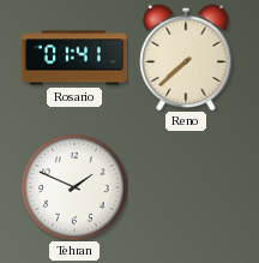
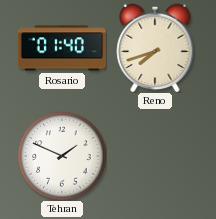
Rosario: 01:41 -> 01:40
Reno: 7:38 -> 7:42
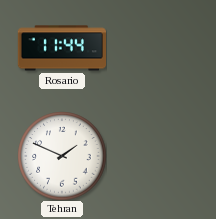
Rosario: 01:40 -> 11:44
Reno: 7:42 -> none
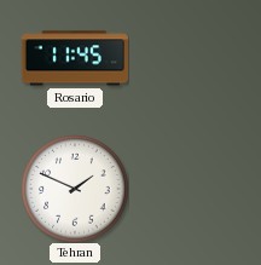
Rosario: 11:44 -> 11:45
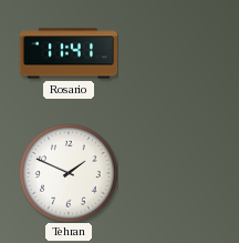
Rosario: 11:45 -> 11:41
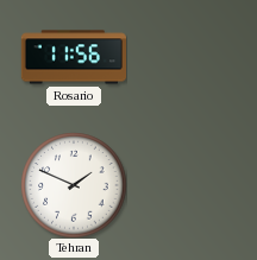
Rosario: 11:41 -> 11:56
